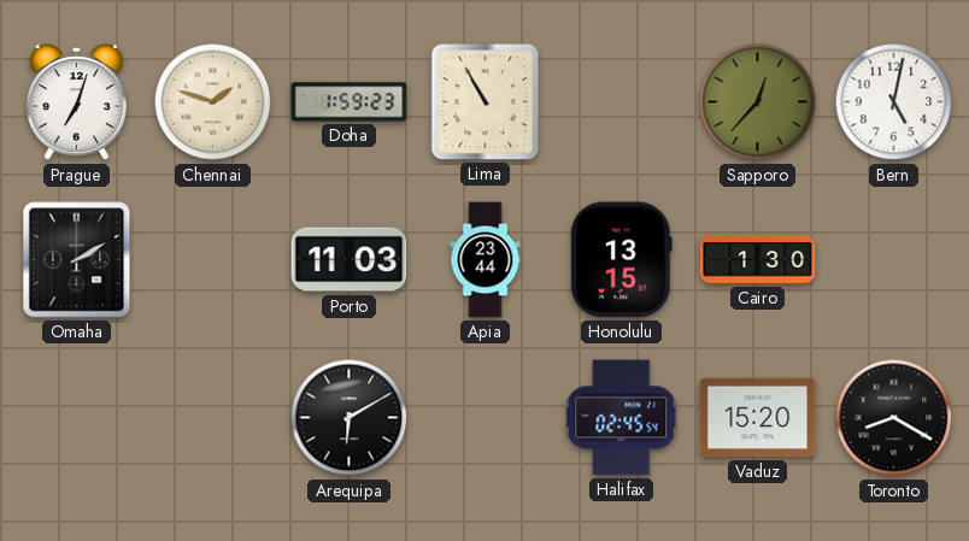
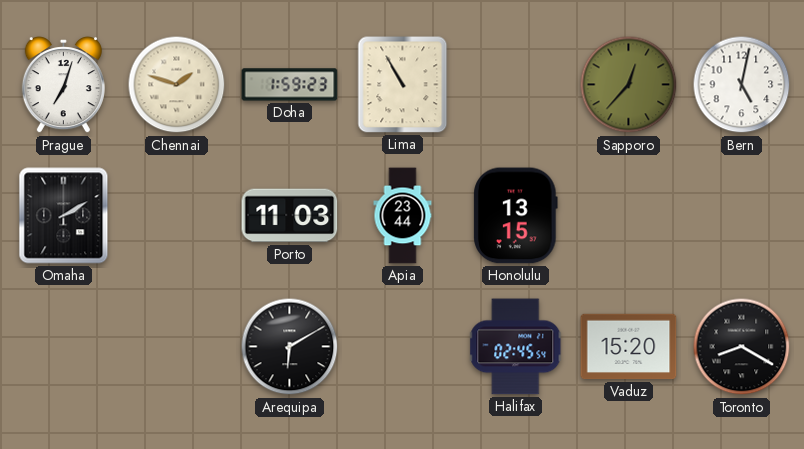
Cairo: 1:30 -> none
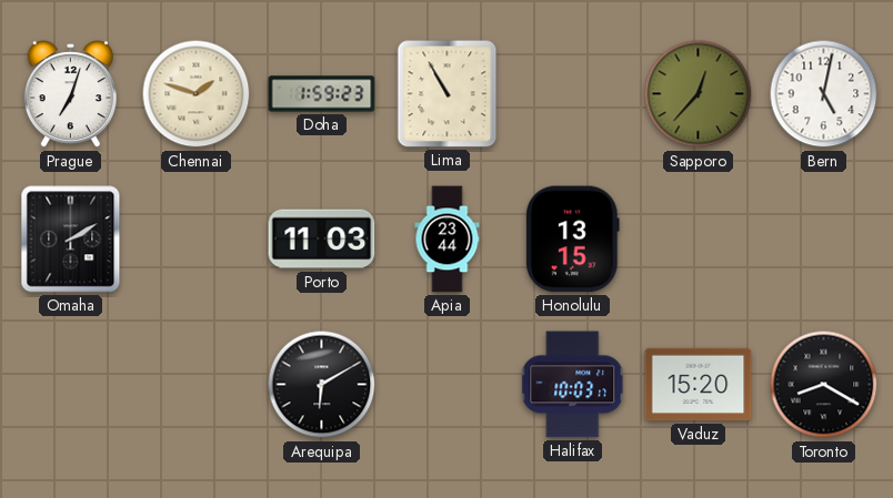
Halifax: 02:45 -> 10:03
